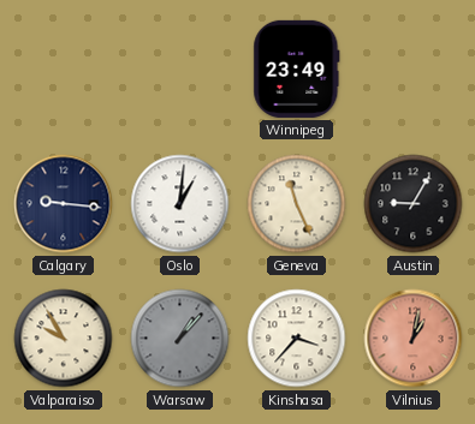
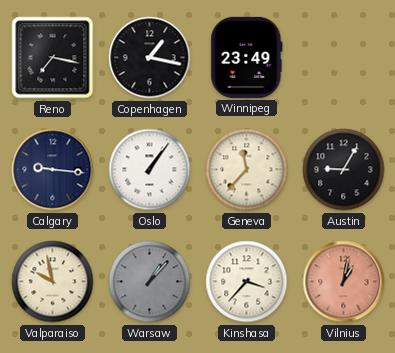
Reno: none -> 7:17
Copenhagen: none -> 1:17
Oslo: 1:01 -> 1:06
Geneva: 11:26 -> 11:37
Valparaiso: 9:55 -> 9:58
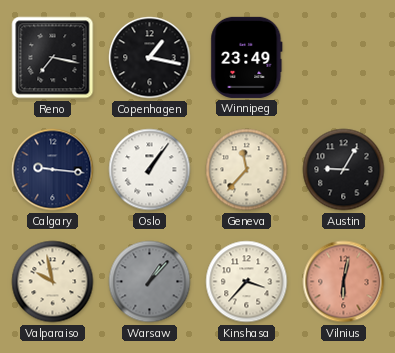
Vilnius: 1:02 -> 6:02
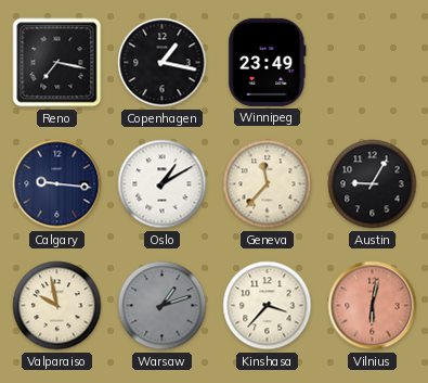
Oslo: 1:06 -> 1:10
Warsaw: 1:07 -> 1:12
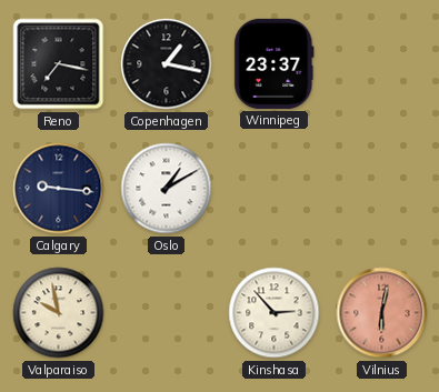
Winnipeg: 23:49 -> 23:37
Geneva: 11:37 -> none
Austin: 9:05 -> none
Warsaw: 1:12 -> none
Kinshasa: 3:37 -> 2:53
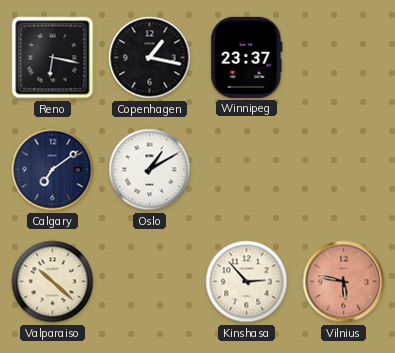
Reno: 7:17 -> 6:17
Calgary: 9:16 -> 7:09
Valparaiso: 9:58 -> 10:22
Vilnius: 6:02 -> 5:47
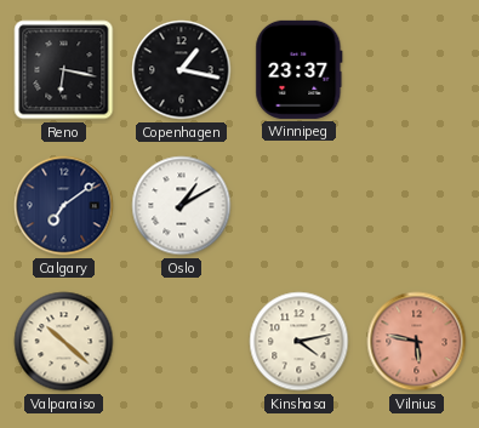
Kinshasa: 2:53 -> 4:13
